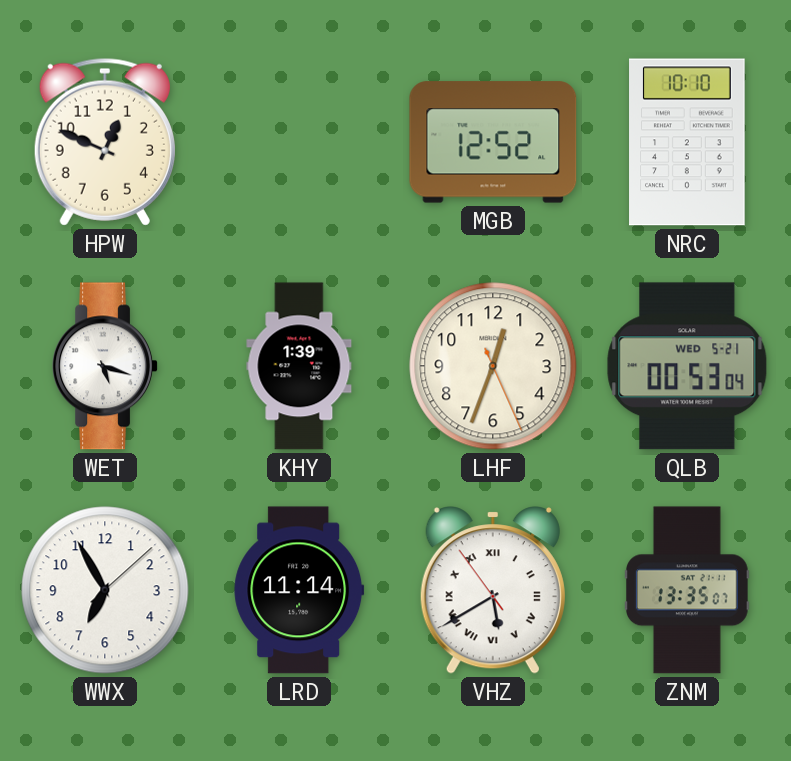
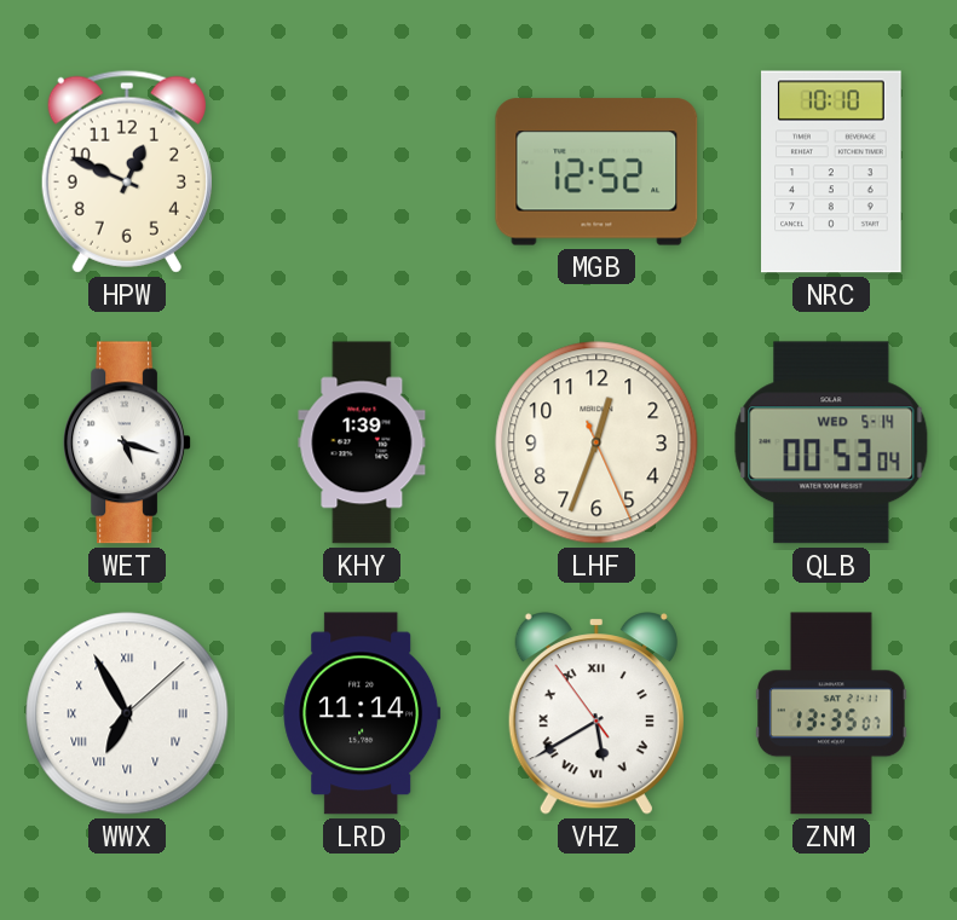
QLB date: WED 5-21 -> WED 5-14
WWX numerals: Arabic -> Roman
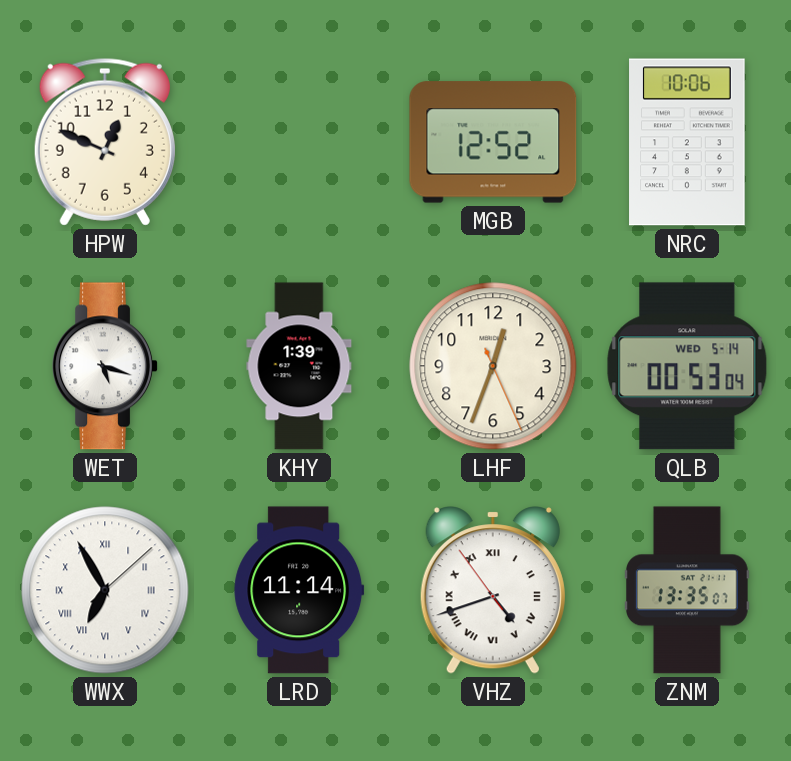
NRC: 10:10 -> 10:06
VHZ: 5:39 -> 4:41
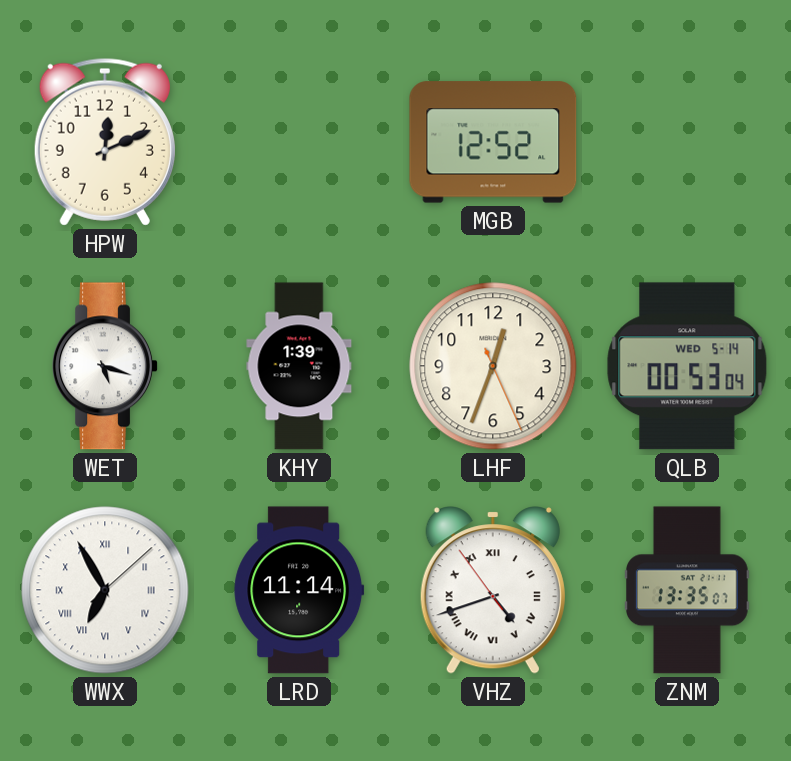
HPW: 12:49 -> 12:11
NRC: 10:06 -> none
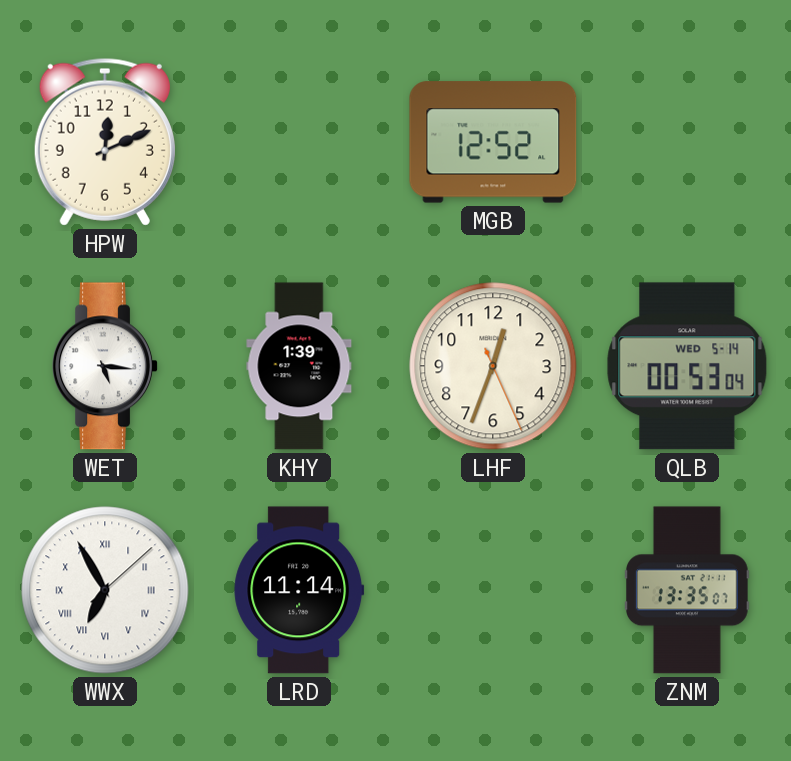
WET: 5:18 -> 5:16
VHZ: 4:41 -> none
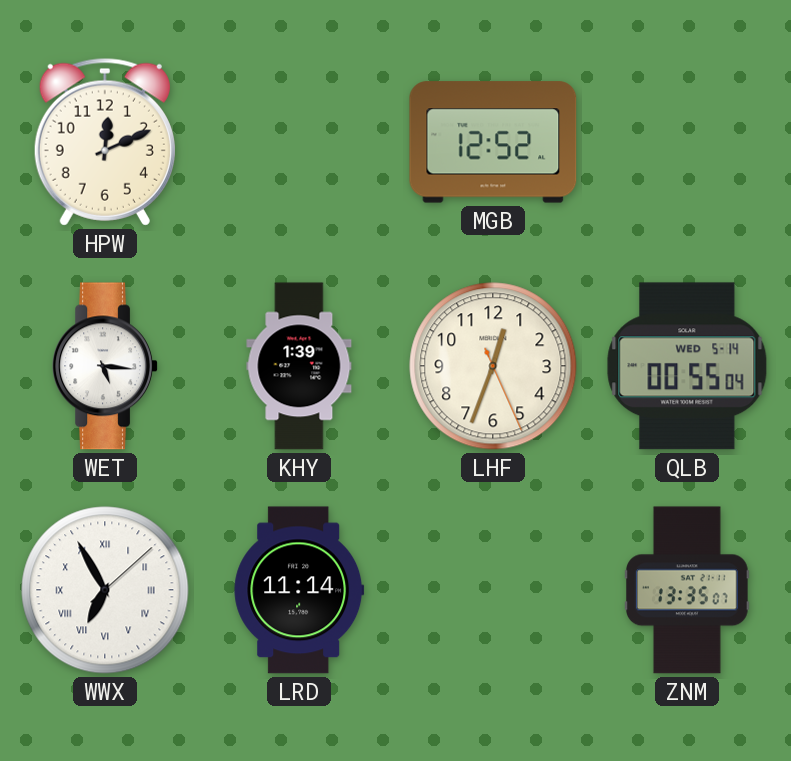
QLB: 00:53 -> 00:55
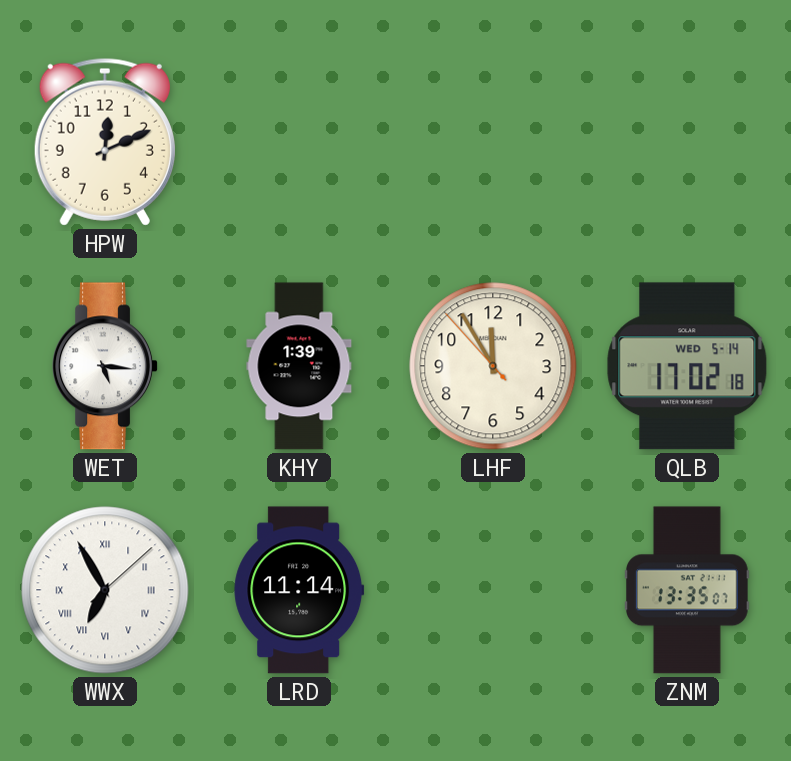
MGB: 12:52 -> none
LHF: 12:33 -> 11:54
QLB: 00:55 -> 17:02
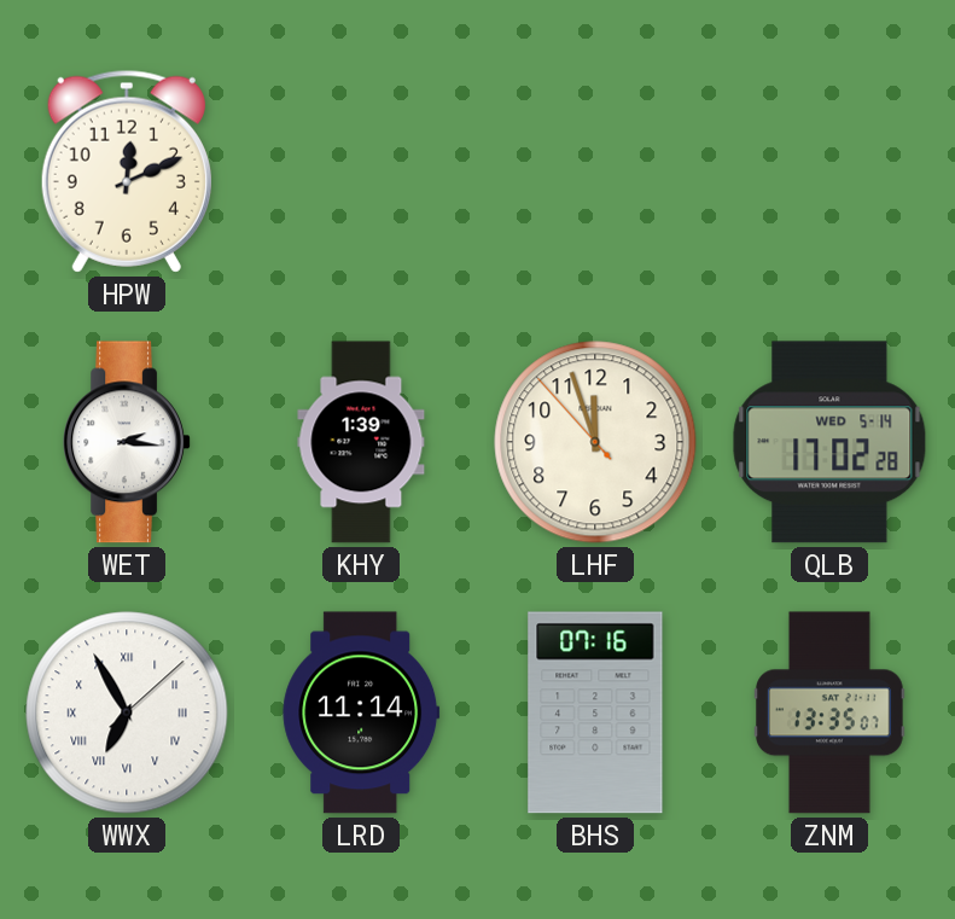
WET: 5:16 -> 2:16
LHF: 11:54 -> 11:56
QLB: 17:02:18 -> 17:02:28
BHS: none -> 07:16
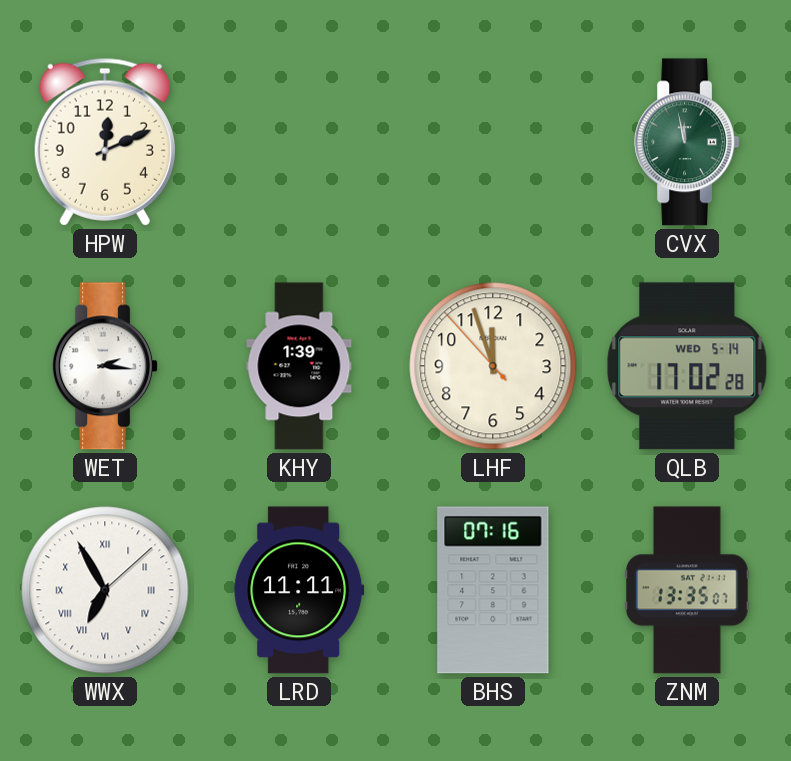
CVX: none -> 11:58
LRD: 11:14 -> 11:11
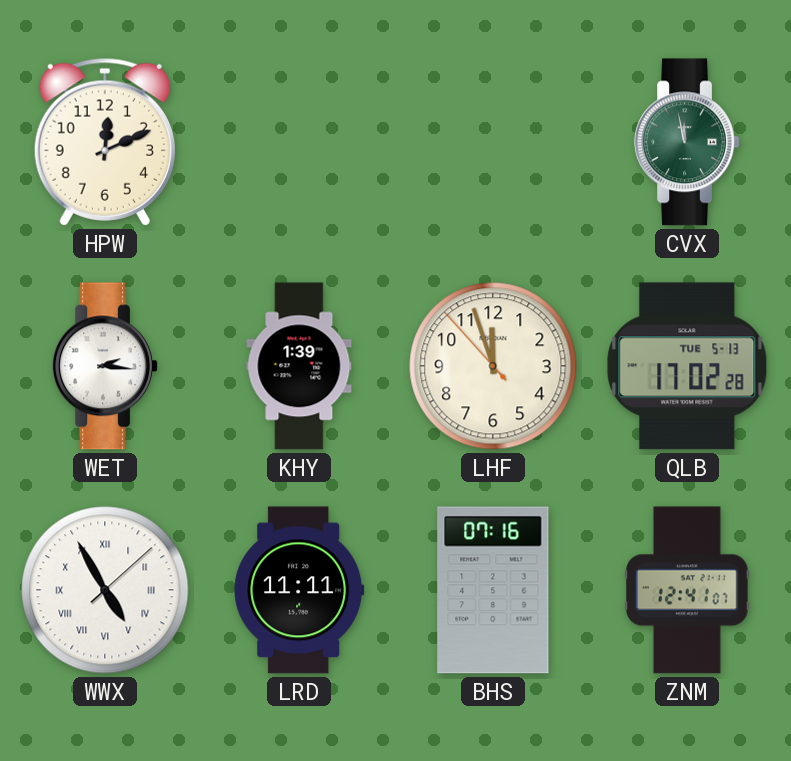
QLB date: WED 5-14 -> TUE 5-13
WWX: 6:55 -> 4:55
ZNM: 13:35 -> 12:41
